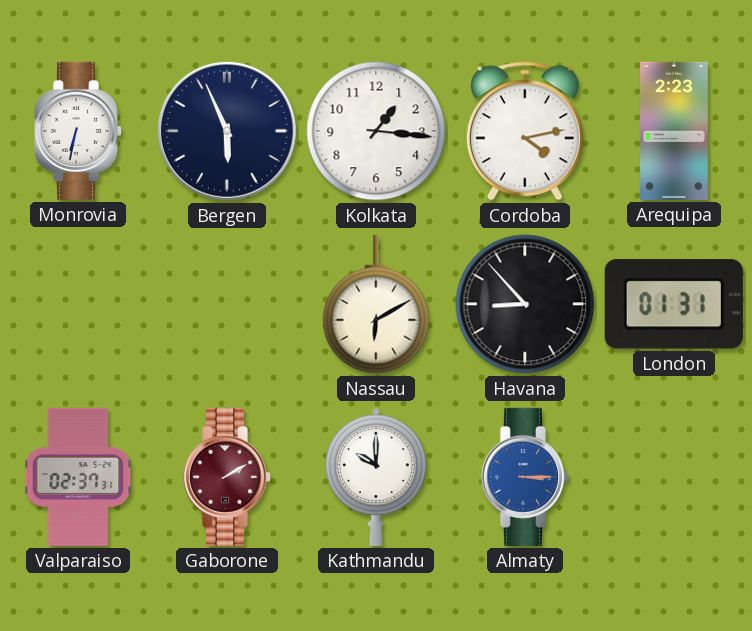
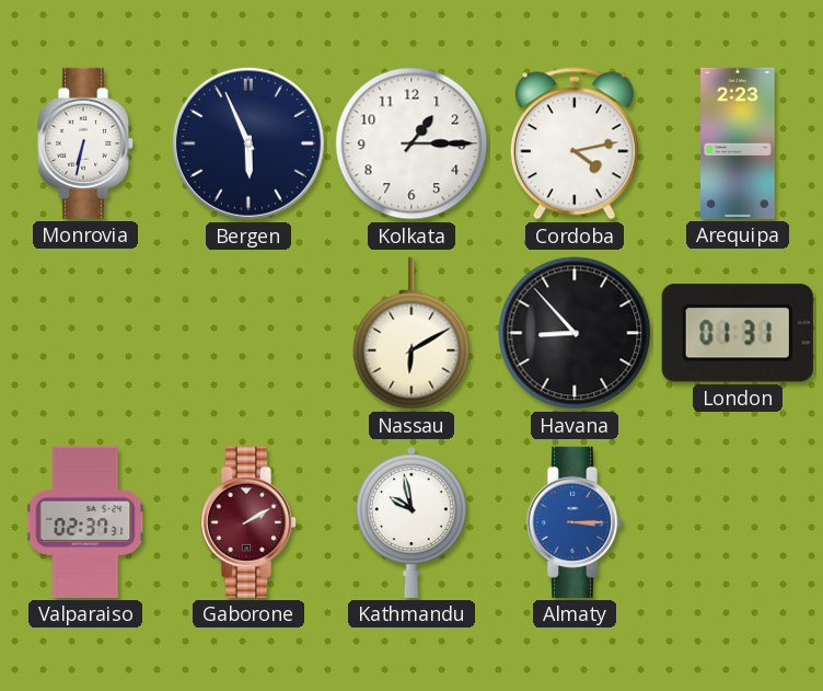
Kolkata: 1:16 -> 1:15
Kathmandu: 10:00 -> 9:58
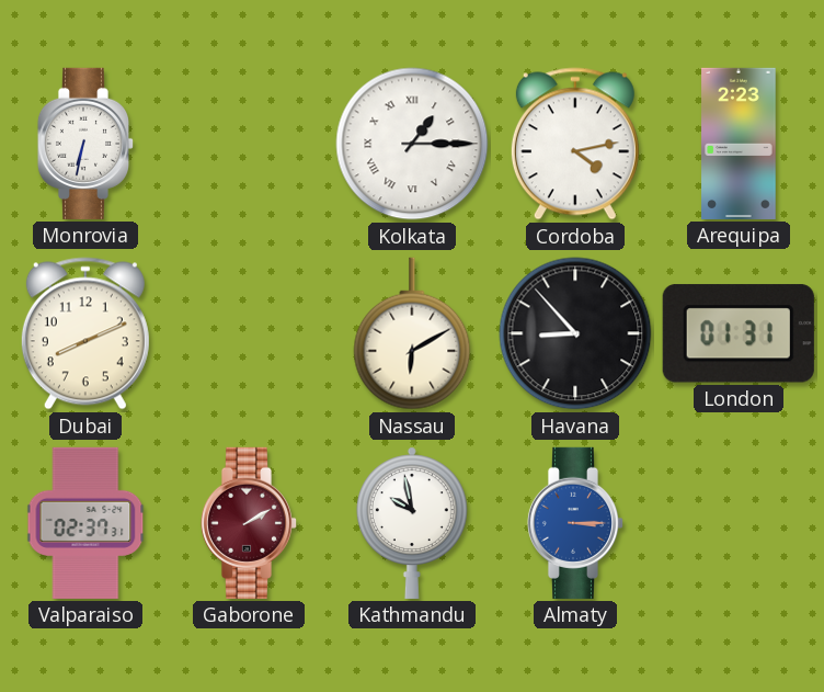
Bergen: 5:56 -> none
Kolkata numerals: Arabic -> Roman
Dubai: none -> 8:11
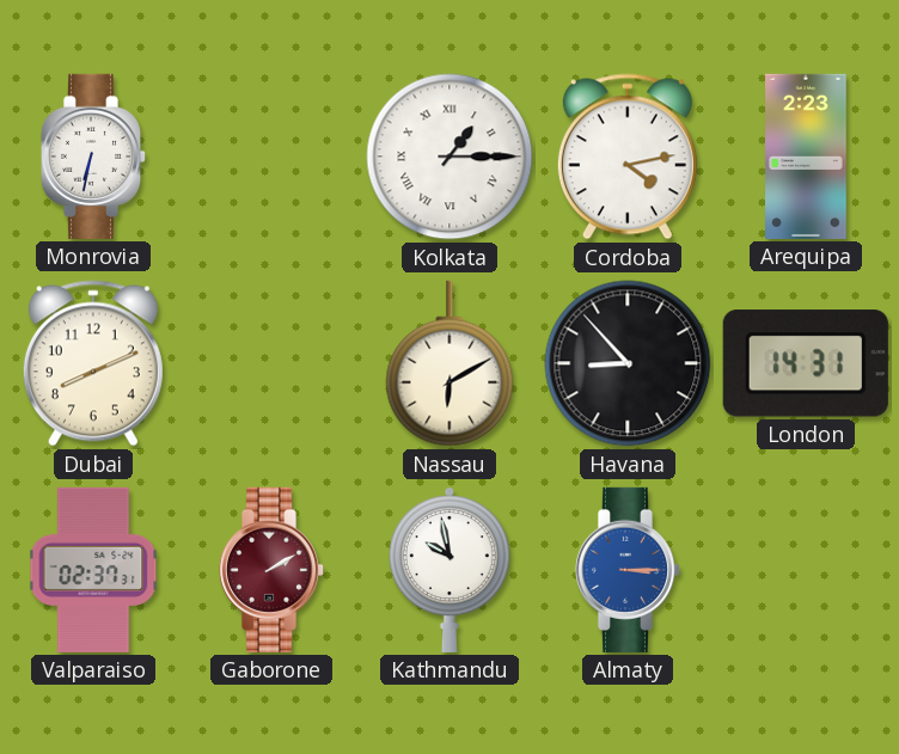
London: 01:31 -> 14:31
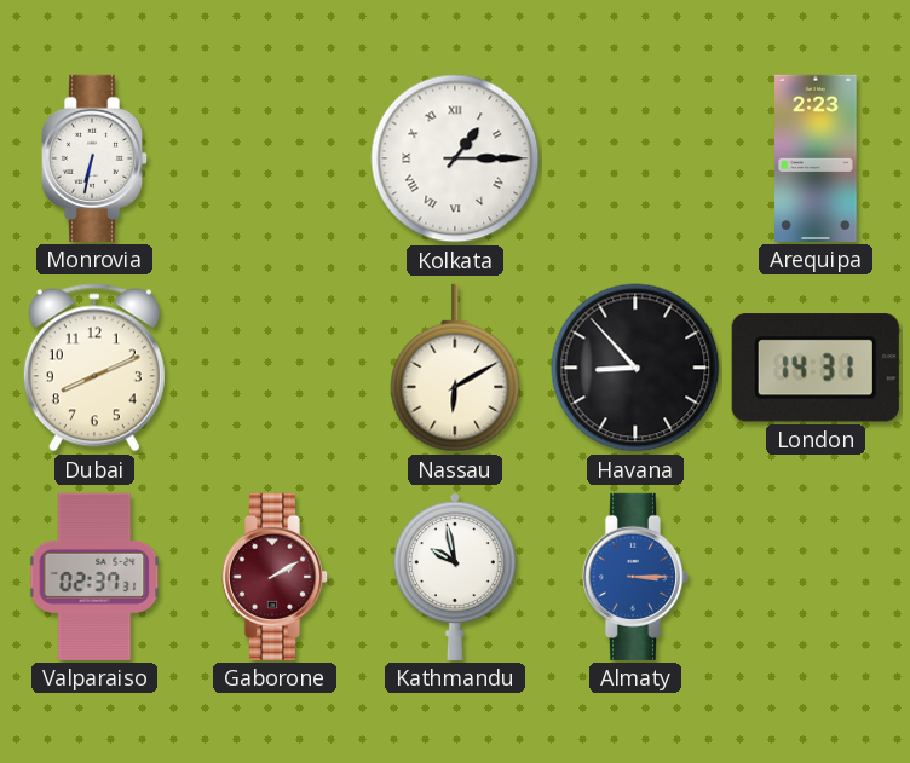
Cordoba: 4:13 -> none
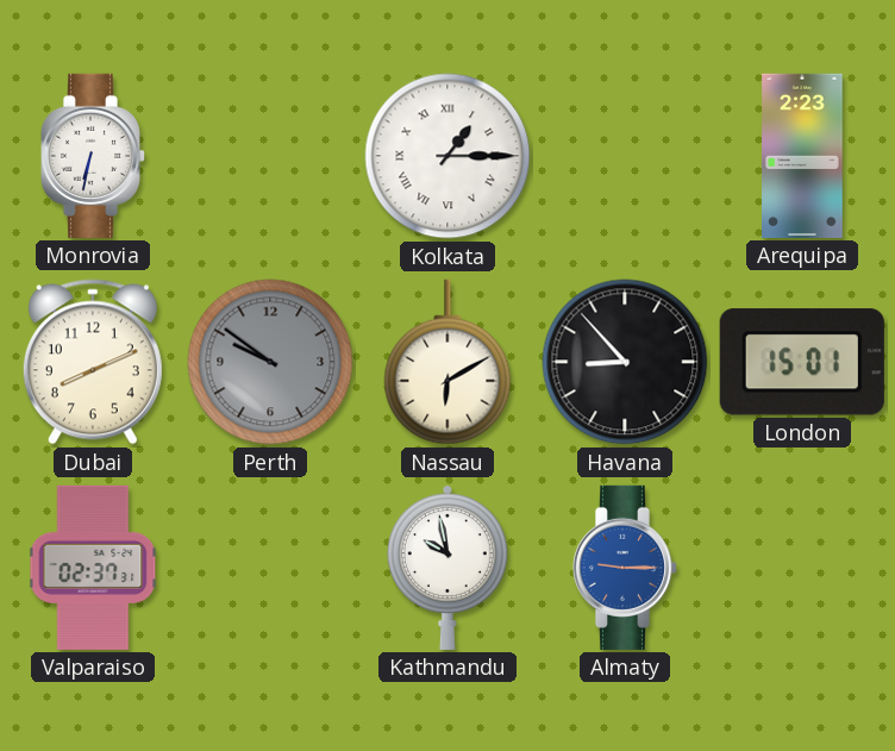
Perth: none -> 9:51
London: 14:31 -> 15:01
Gaborone: 2:10 -> none
Almaty: 3:15 -> 9:15
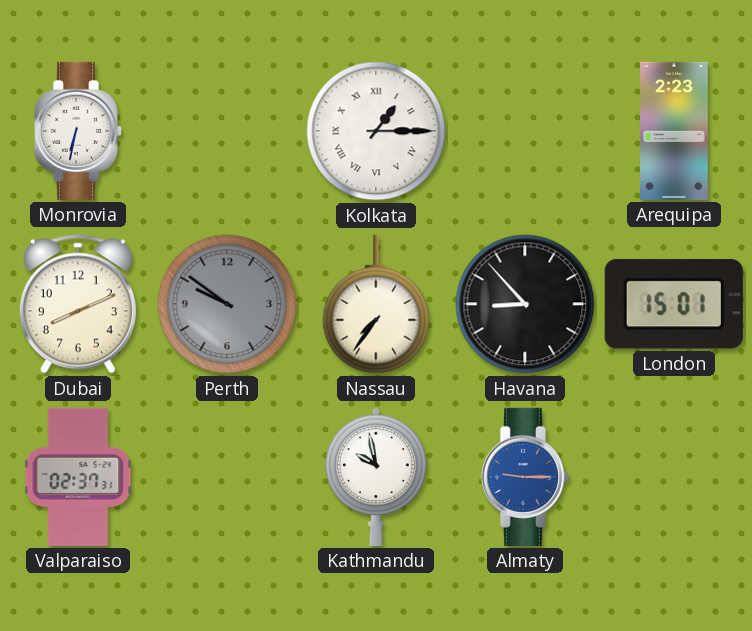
Nassau: 6:10 -> 7:36
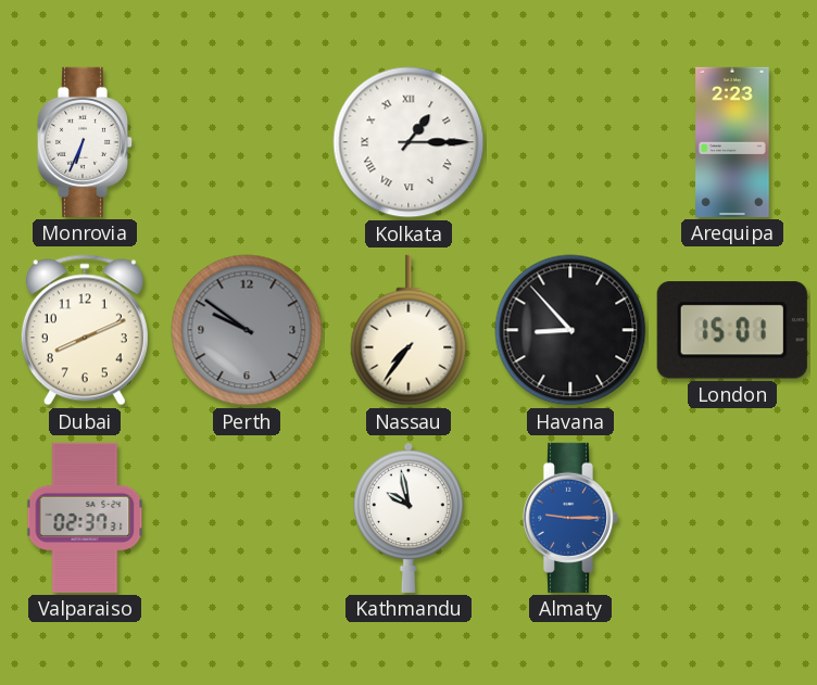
Monrovia: 6:32 -> 6:34
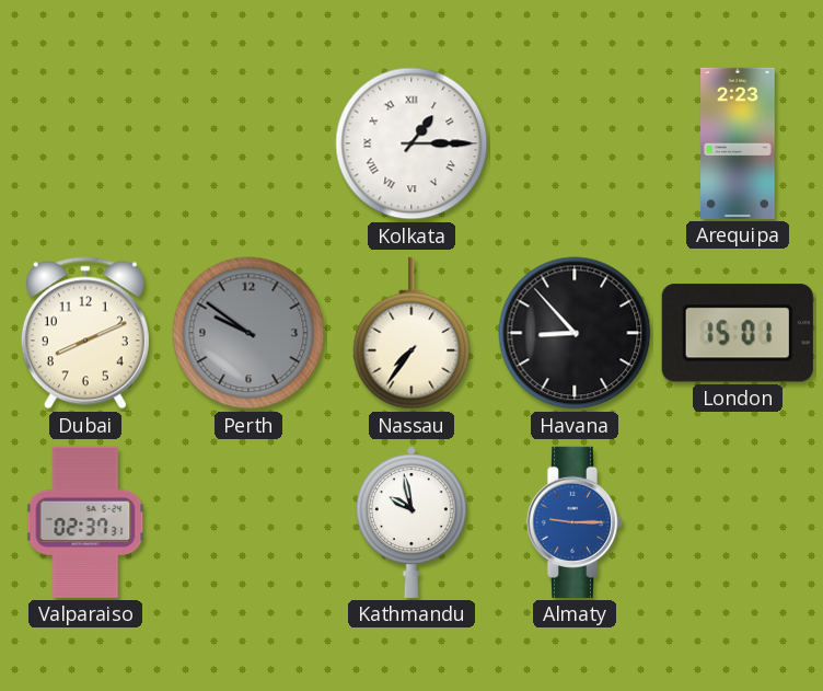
Monrovia: 6:34 -> none
